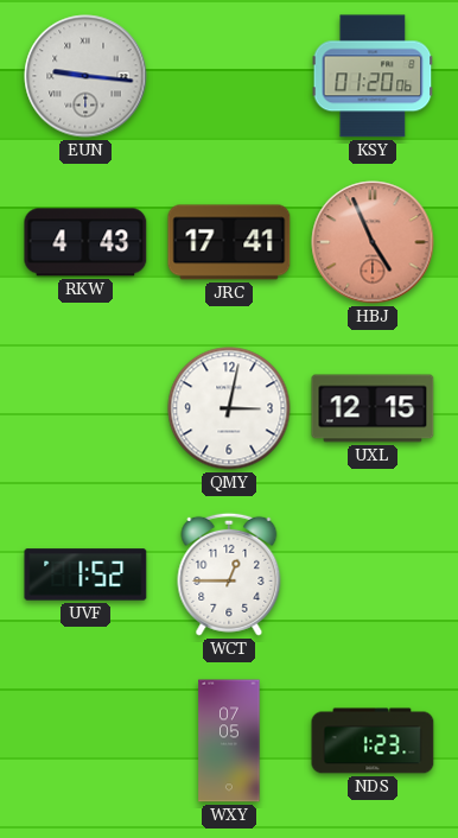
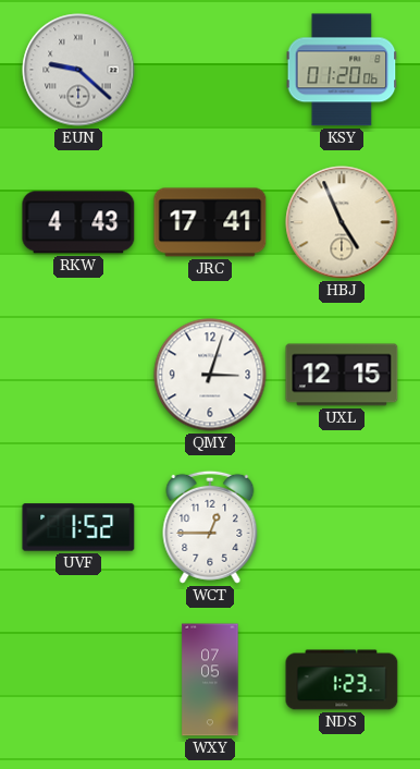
EUN: 9:16 -> 9:22
HBJ dial: salmon -> cream
QMY: 3:02 -> 3:03
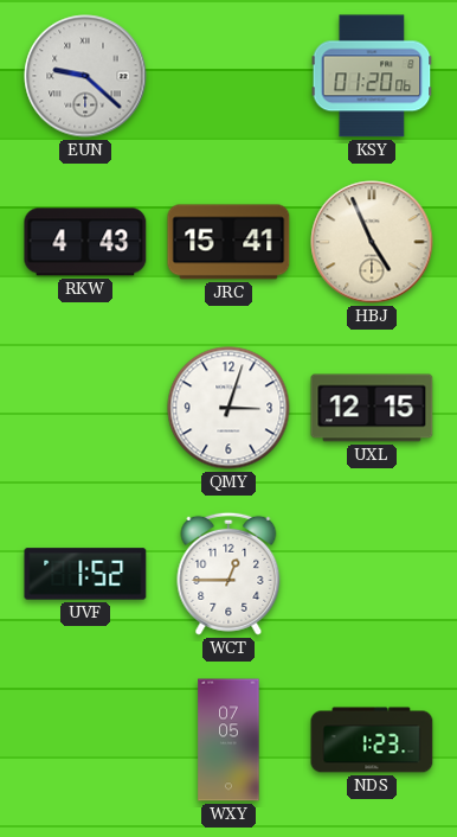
JRC: 17:41 -> 15:41
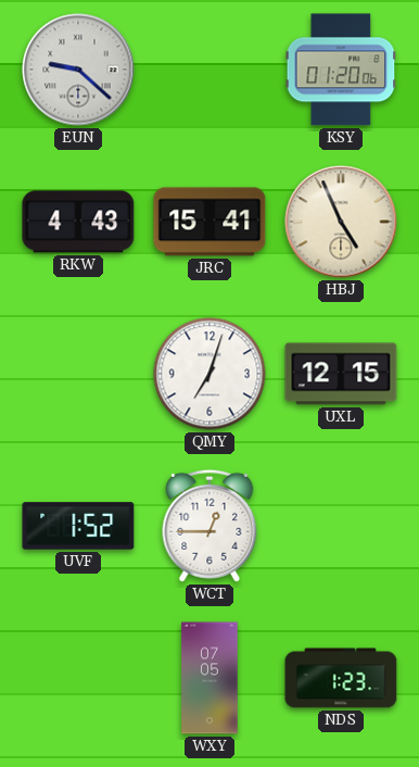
QMY: 3:03 -> 7:03
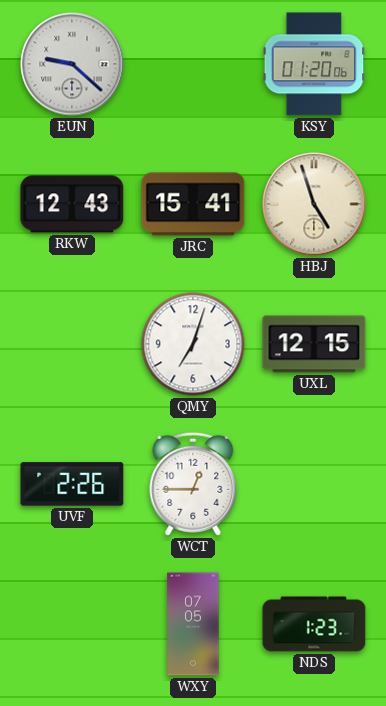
RKW: 4:43 -> 12:43
HBJ: 4:56 -> 4:57
UVF: 1:52 -> 2:26
